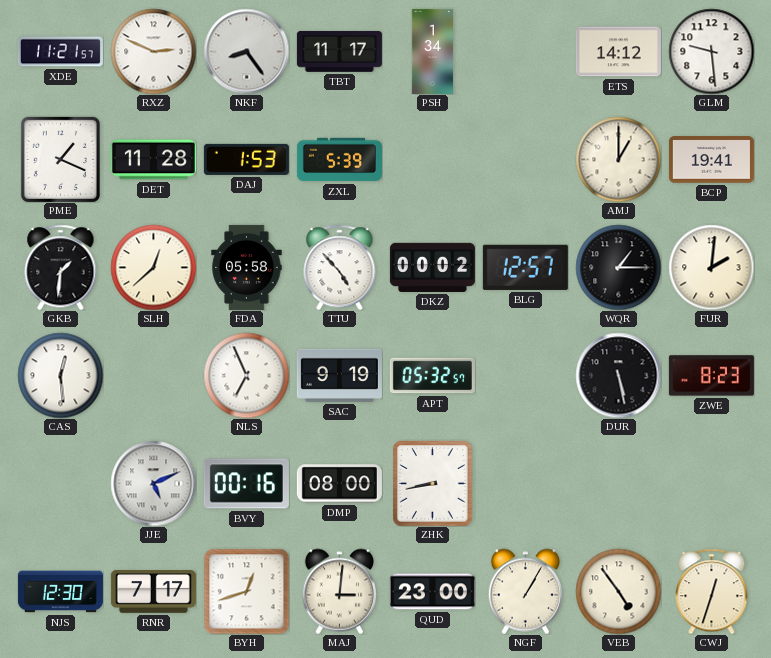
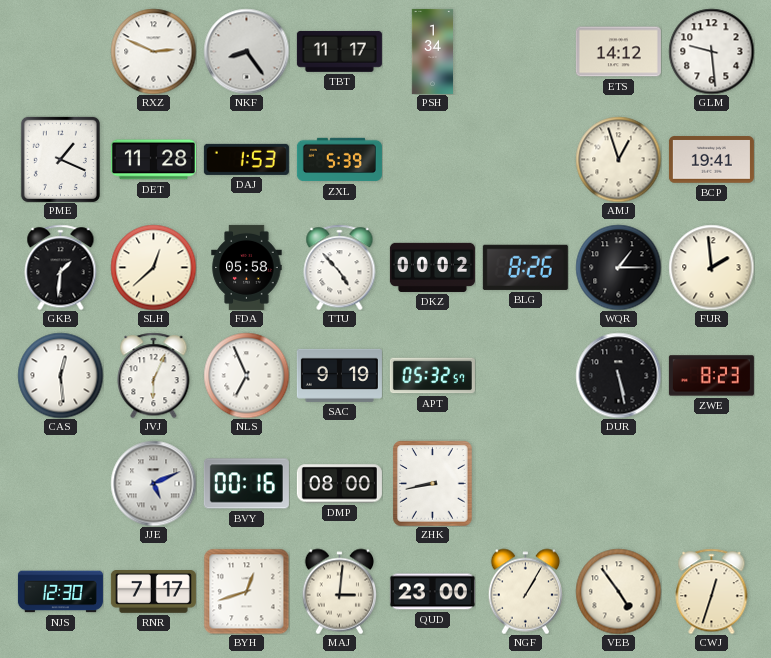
XDE: 11:21 -> none
AMJ: 1:00 -> 12:57
BLG: 12:57 -> 8:26
FUR: 2:01 -> 1:59
JVJ: none -> 6:04
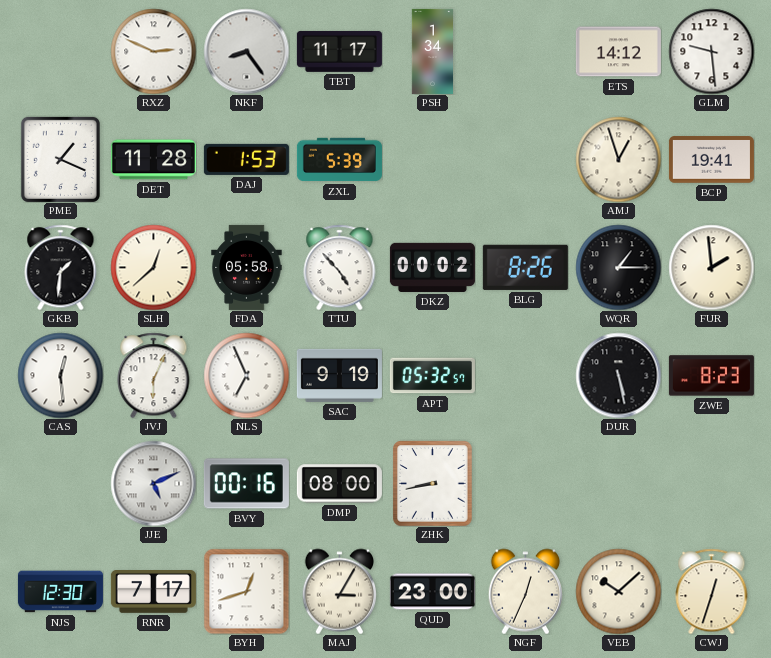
MAJ: 3:01 -> 3:05
NGF: 1:05 -> 12:34
VEB: 4:54 -> 10:08
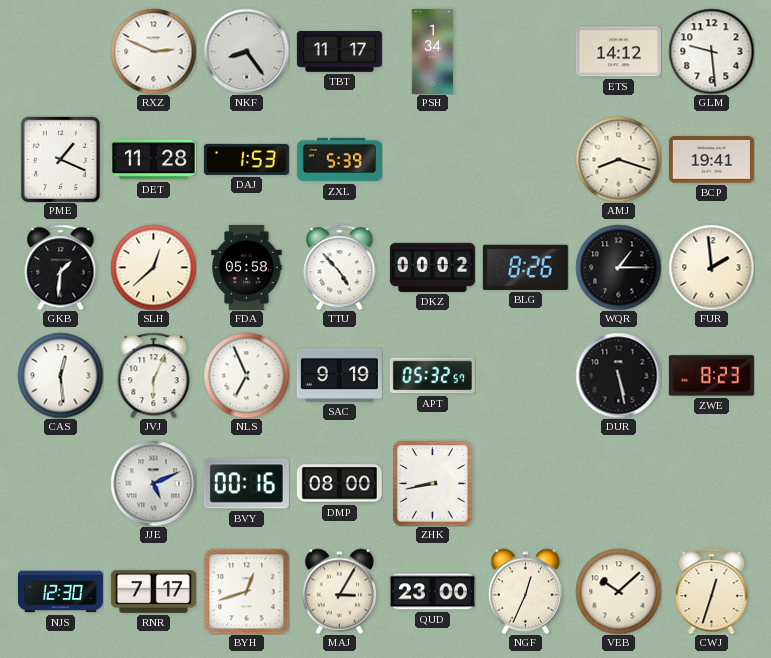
AMJ: 12:57 -> 8:18
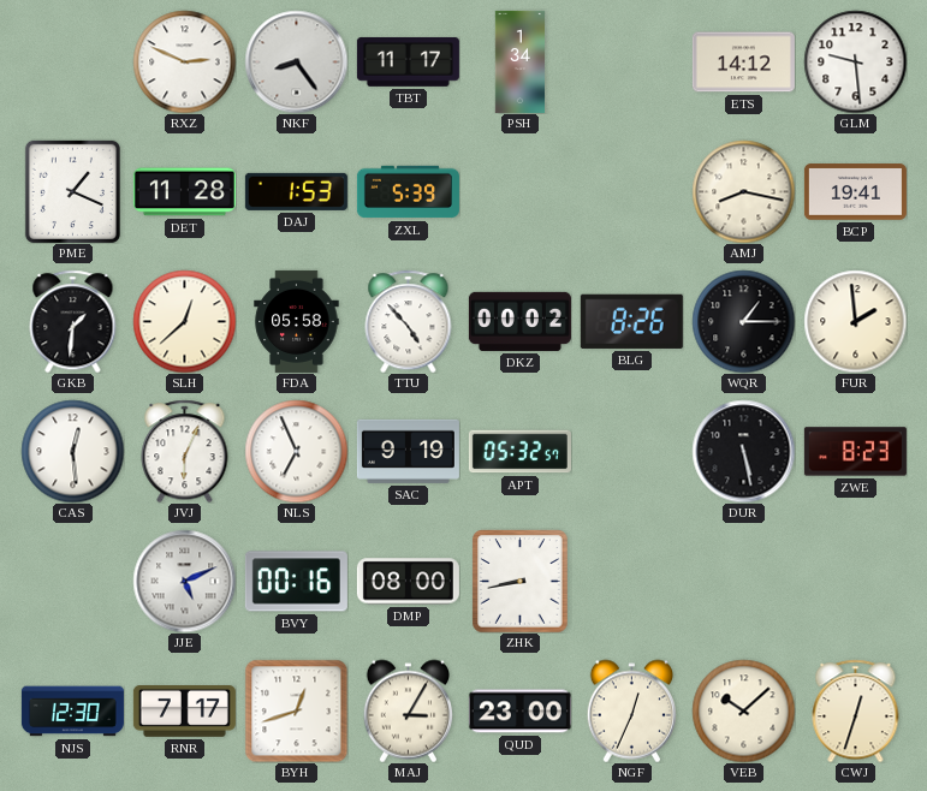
AMJ: 8:18 -> 8:17
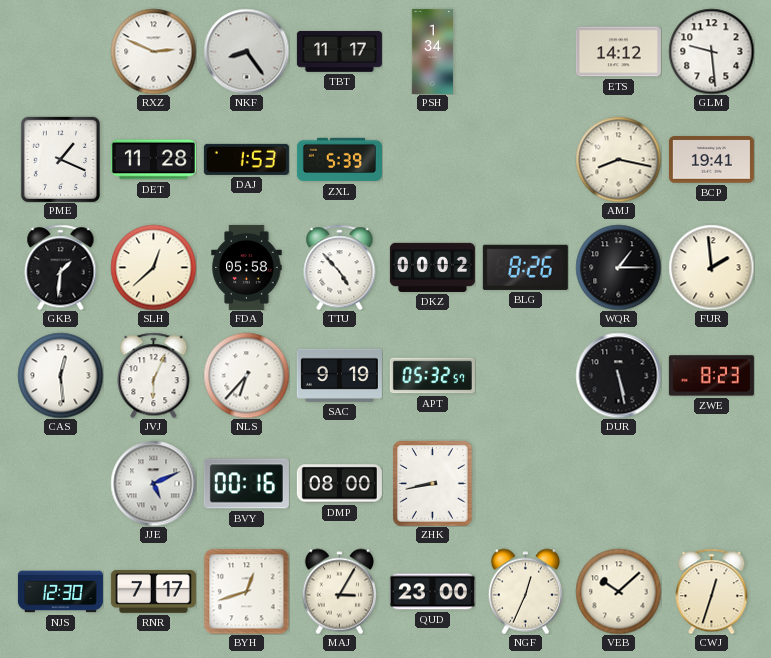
NLS: 6:56 -> 6:37
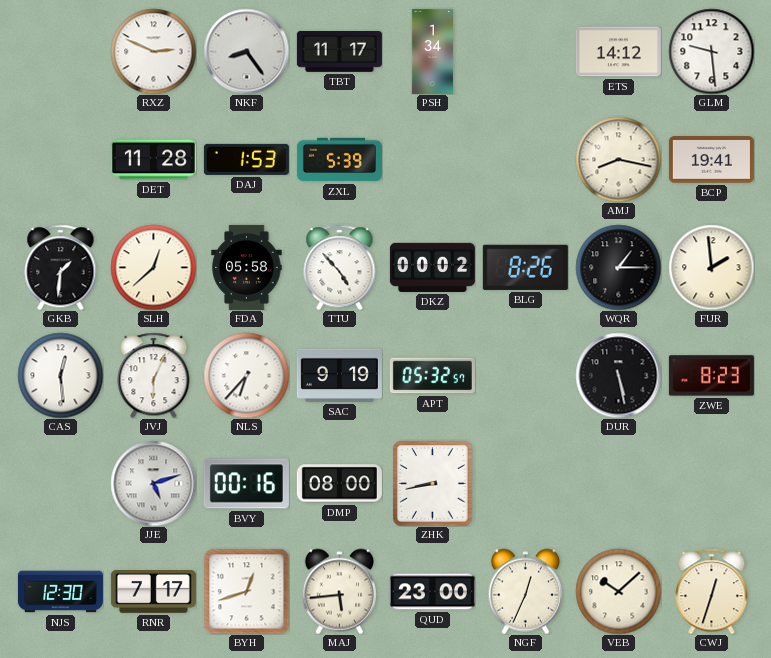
PME: 1:19 -> none
JJE: 5:11 -> 5:12
MAJ: 3:05 -> 5:44
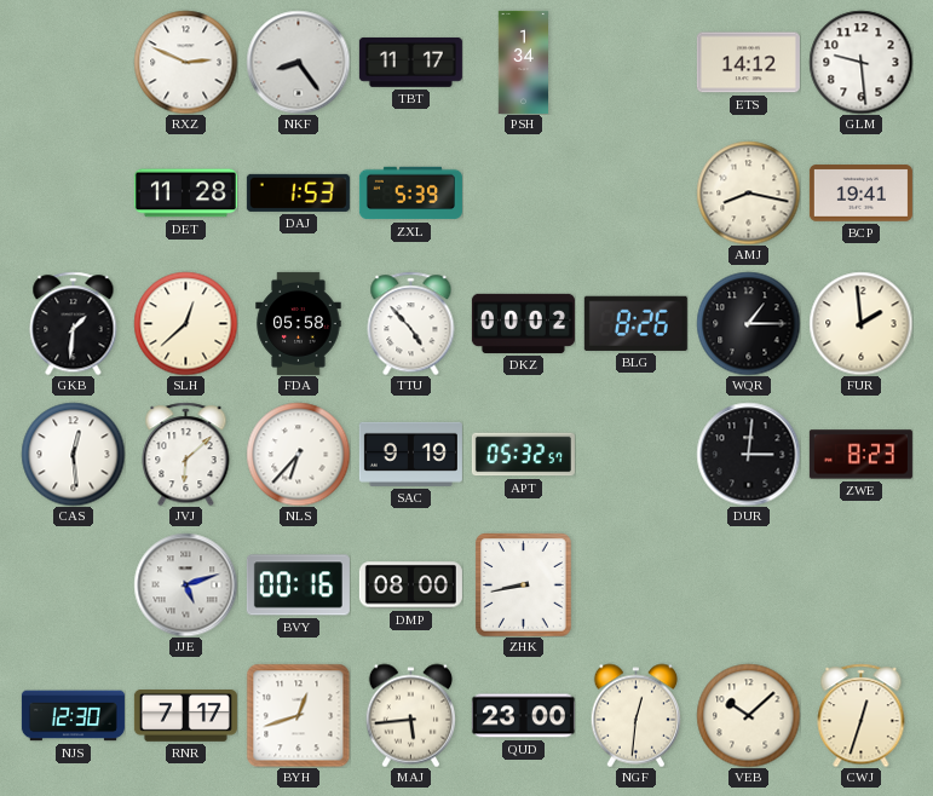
JVJ: 6:04 -> 6:08
DUR: 5:28 -> 3:01
NGF: 12:34 -> 12:31
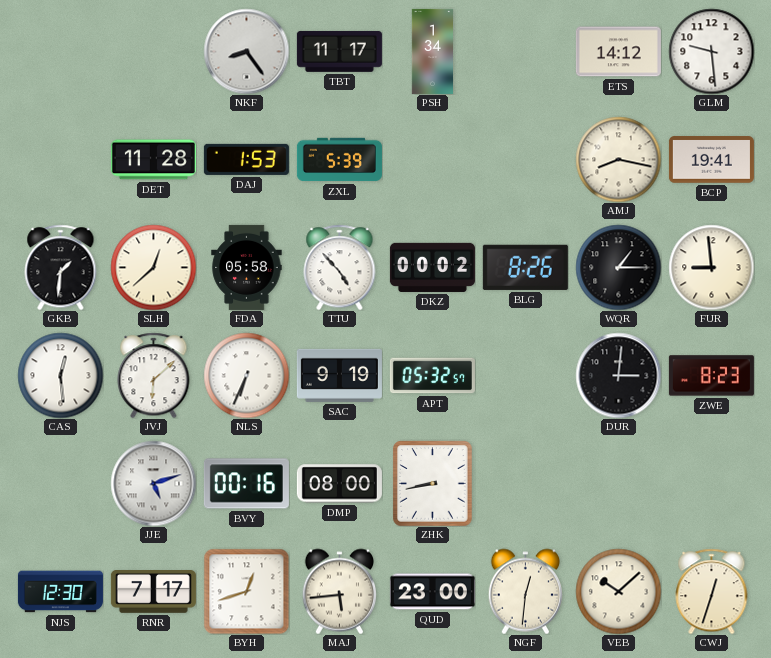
RXZ: 2:49 -> none
FUR: 1:59 -> 8:59
NLS: 6:37 -> 6:34
